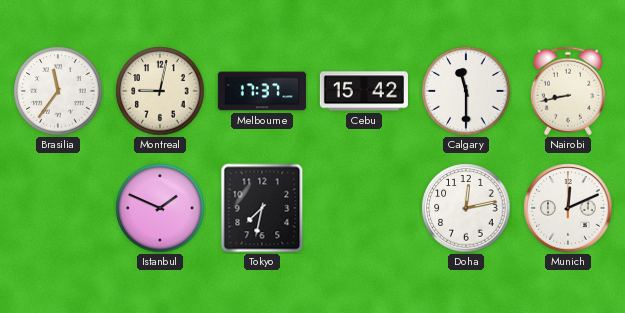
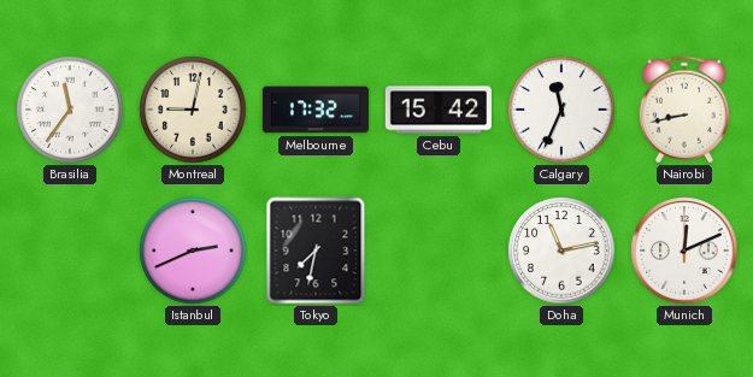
Melbourne: 17:37 -> 17:32
Calgary: 11:30 -> 11:34
Istanbul: 1:49 -> 2:41
Doha: 12:13 -> 11:13
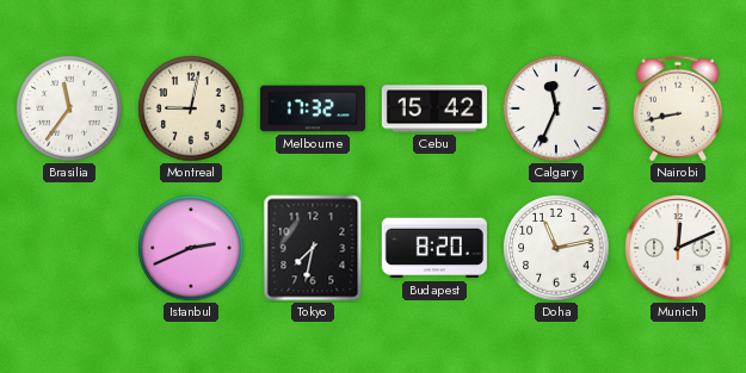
Budapest: none -> 8:20
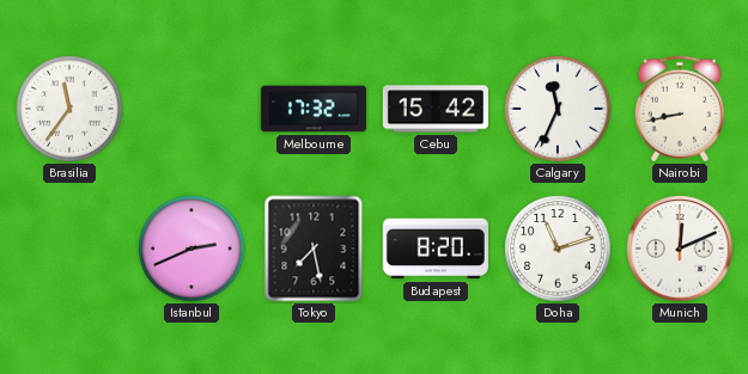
Montreal: 9:02 -> none
Tokyo: 7:32 -> 7:28
Doha: 11:13 -> 11:12
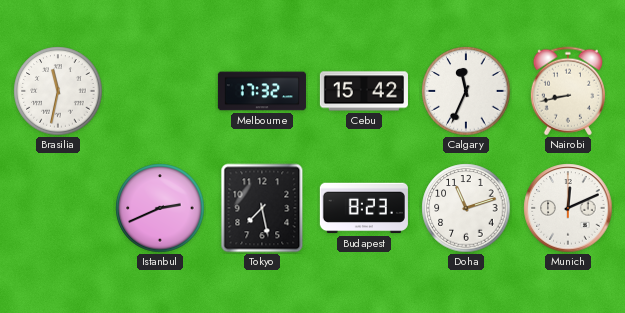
Brasilia: 11:36 -> 11:32
Budapest: 8:20 -> 8:23
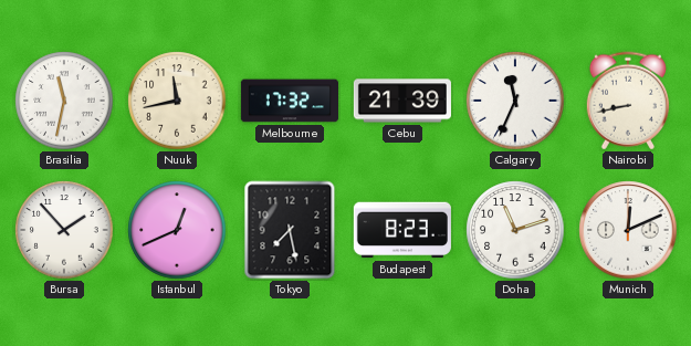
Nuuk: none -> 11:43
Cebu: 15:42 -> 21:39
Bursa: none -> 1:53
Istanbul: 2:41 -> 12:41
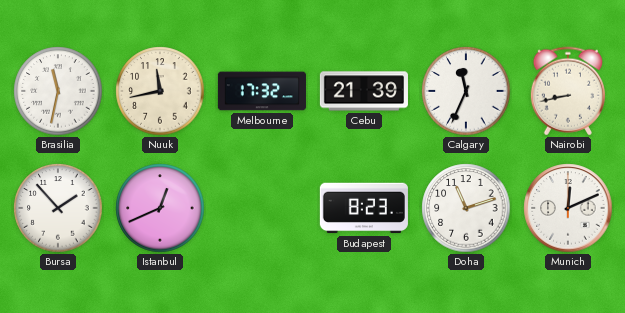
Tokyo: 7:28 -> none
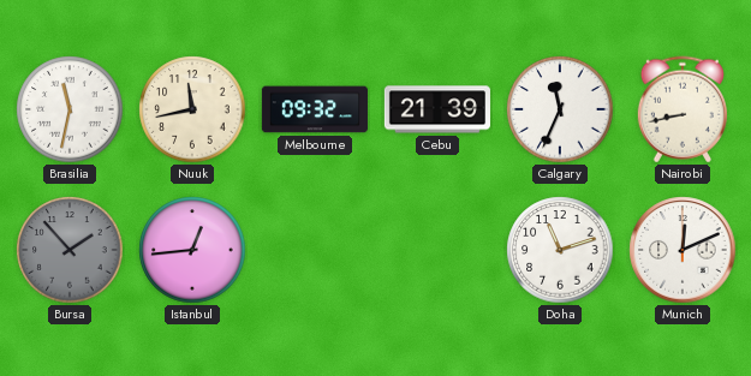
Melbourne: 17:32 -> 09:32
Bursa dial: white -> grey
Istanbul: 12:41 -> 12:44
Budapest: 8:23 -> none
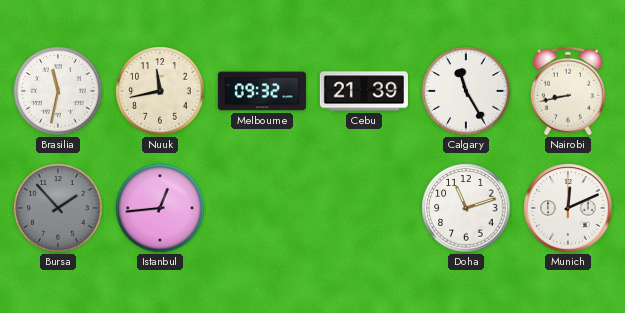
Calgary: 11:34 -> 11:25
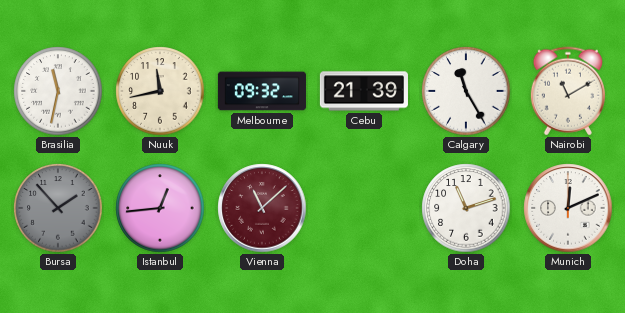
Nairobi: 8:43 -> 11:10
Vienna: none -> 11:08
